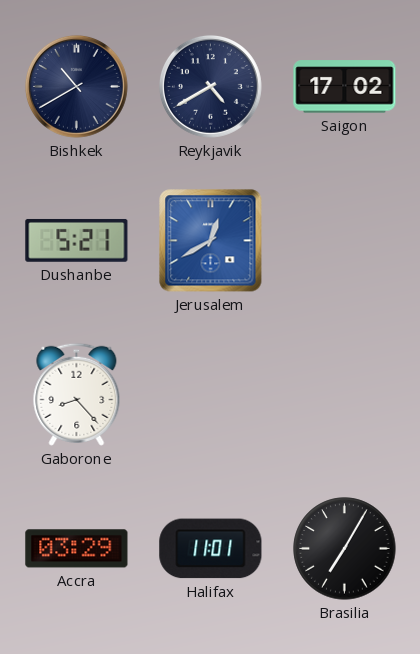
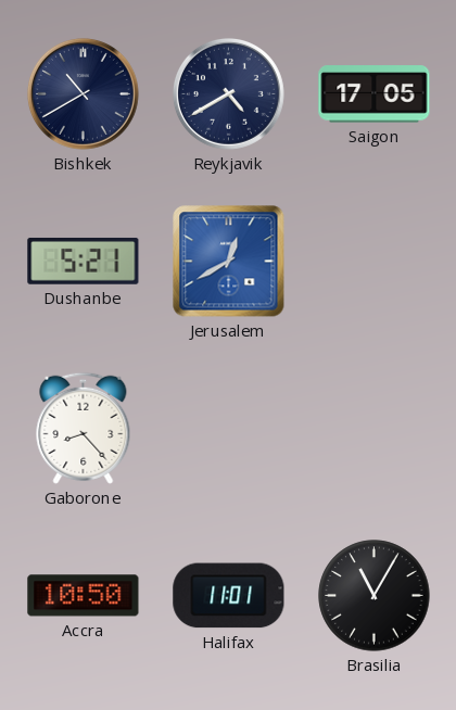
Saigon: 17:02 -> 17:05
Accra: 03:29 -> 10:50
Brasilia: 7:05 -> 11:05
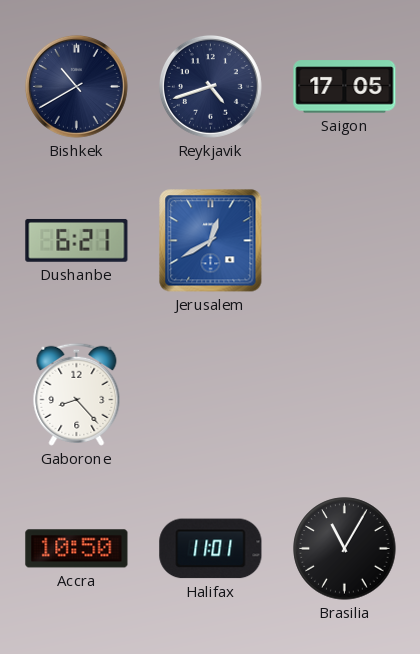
Reykjavik: 4:40 -> 4:42
Dushanbe: 5:21 -> 6:21
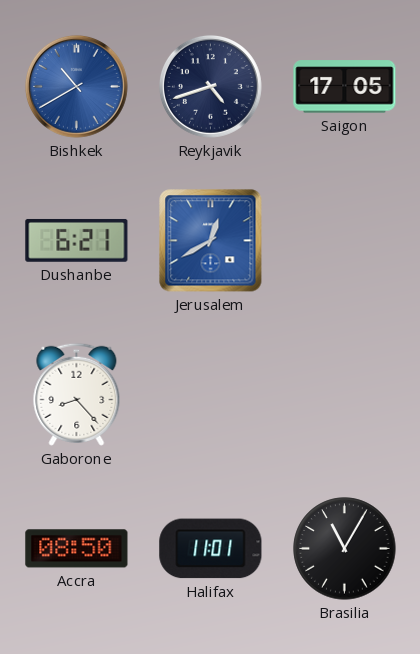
Bishkek dial: navy -> blue
Accra: 10:50 -> 08:50
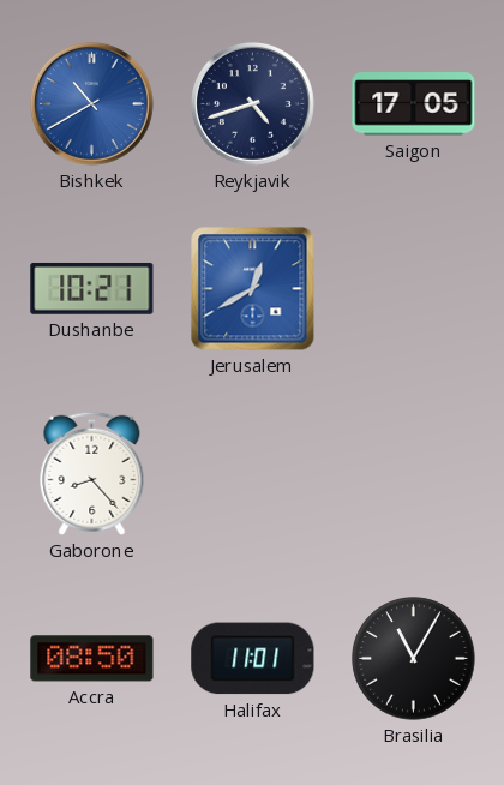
Dushanbe: 6:21 -> 10:21
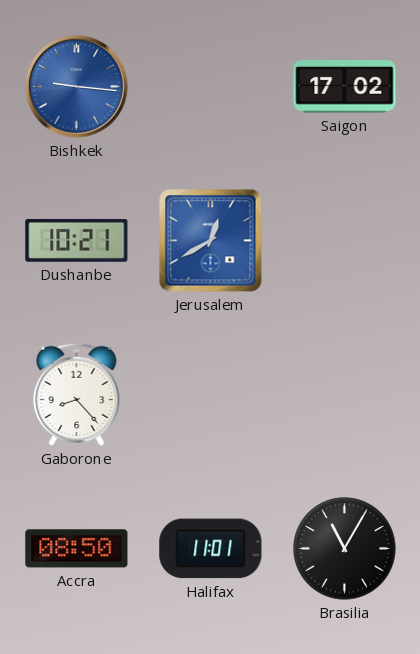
Bishkek: 10:40 -> 9:16
Reykjavik: 4:42 -> none
Saigon: 17:05 -> 17:02
